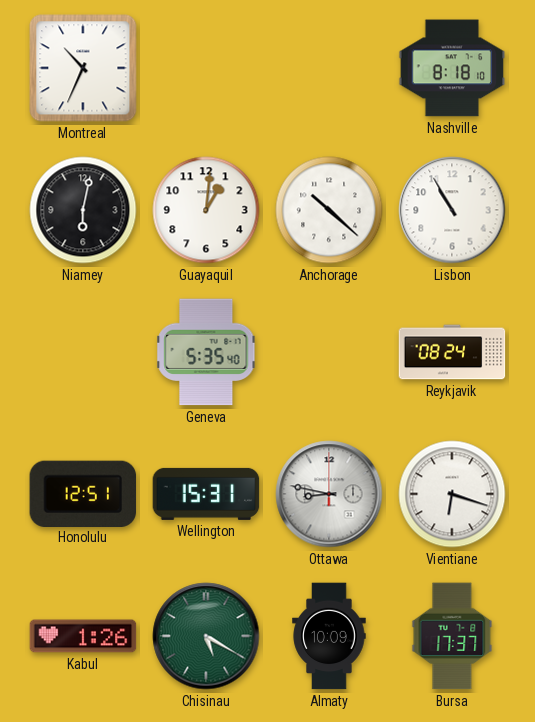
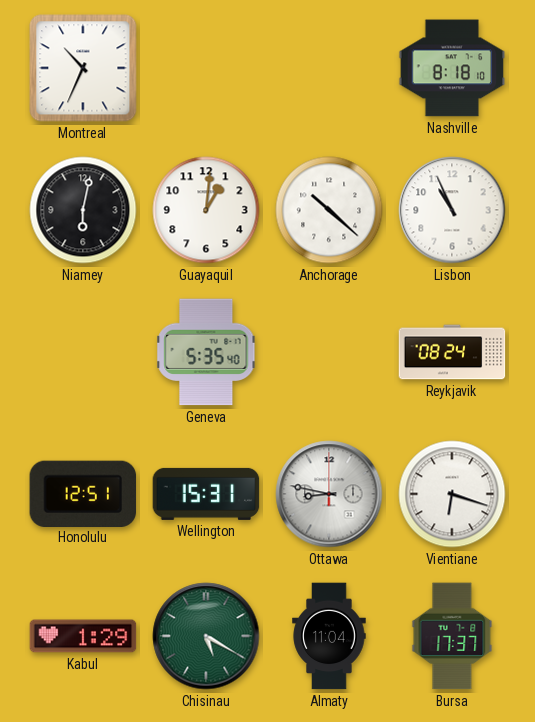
Lisbon: 10:55 -> 10:56
Kabul: 1:26 -> 1:29
Almaty: 10:09 -> 11:04
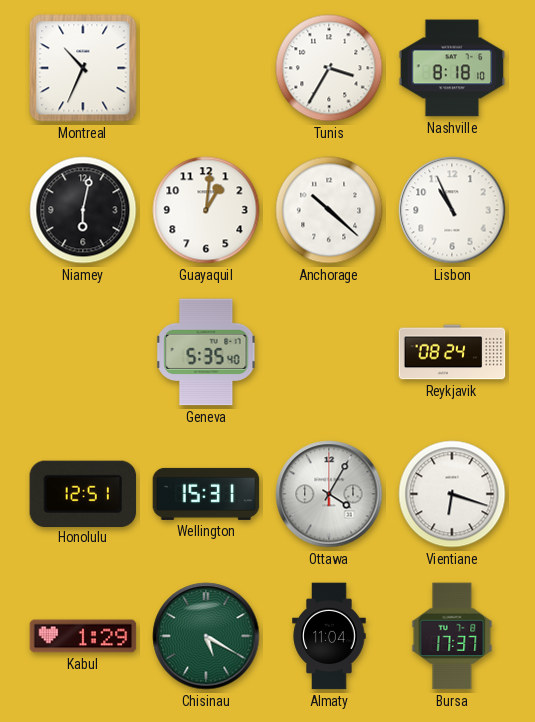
Tunis: none -> 3:35
Ottawa: 8:47 -> 4:05
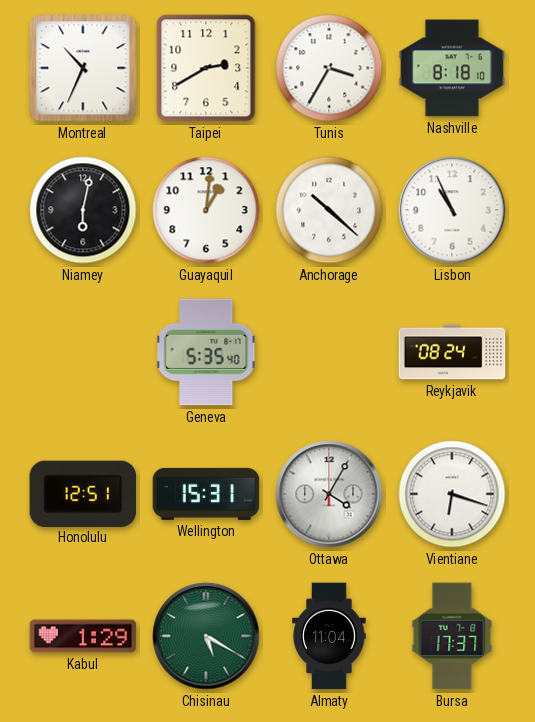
Taipei: none -> 2:40
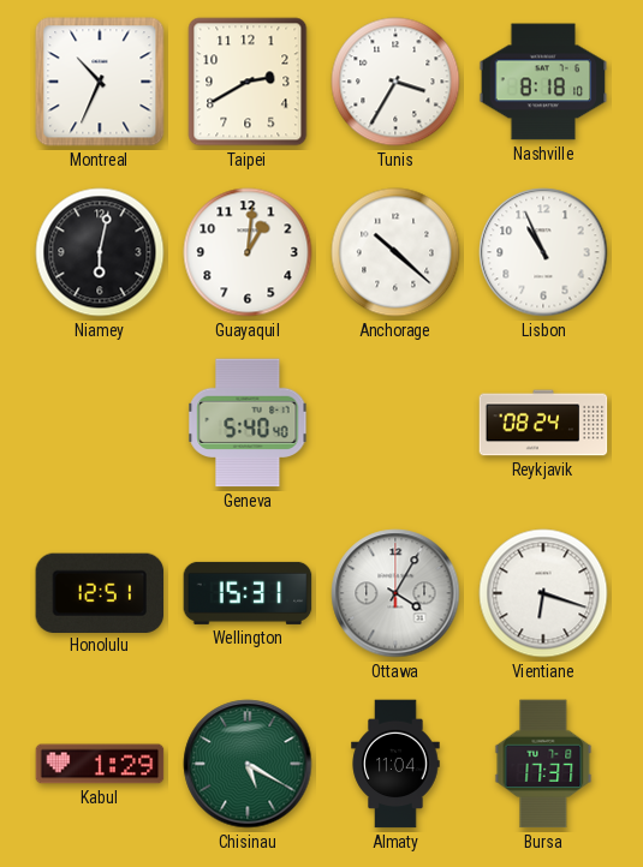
Geneva: 5:35 -> 5:40
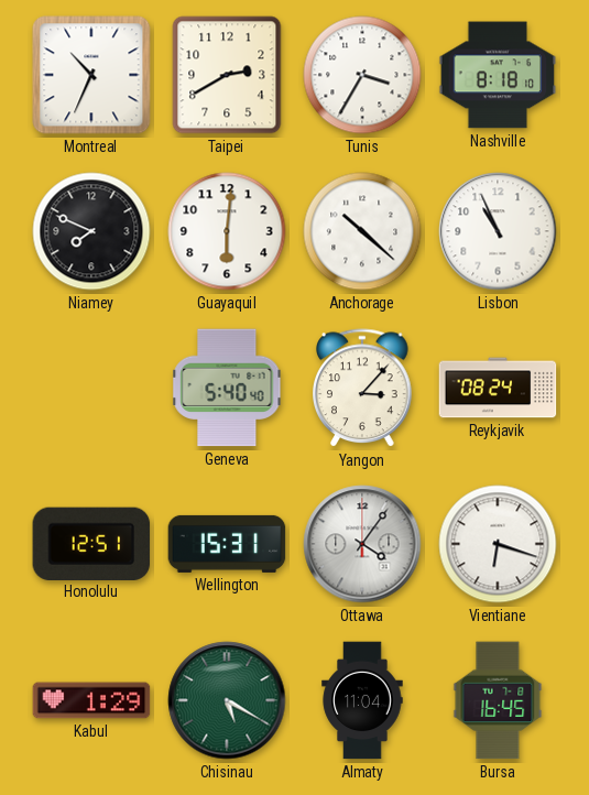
Niamey: 6:02 -> 7:49
Guayaquil: 1:01 -> 6:01
Yangon: none -> 3:07
Ottawa: 4:05 -> 4:06
Bursa: 17:37 -> 16:45
